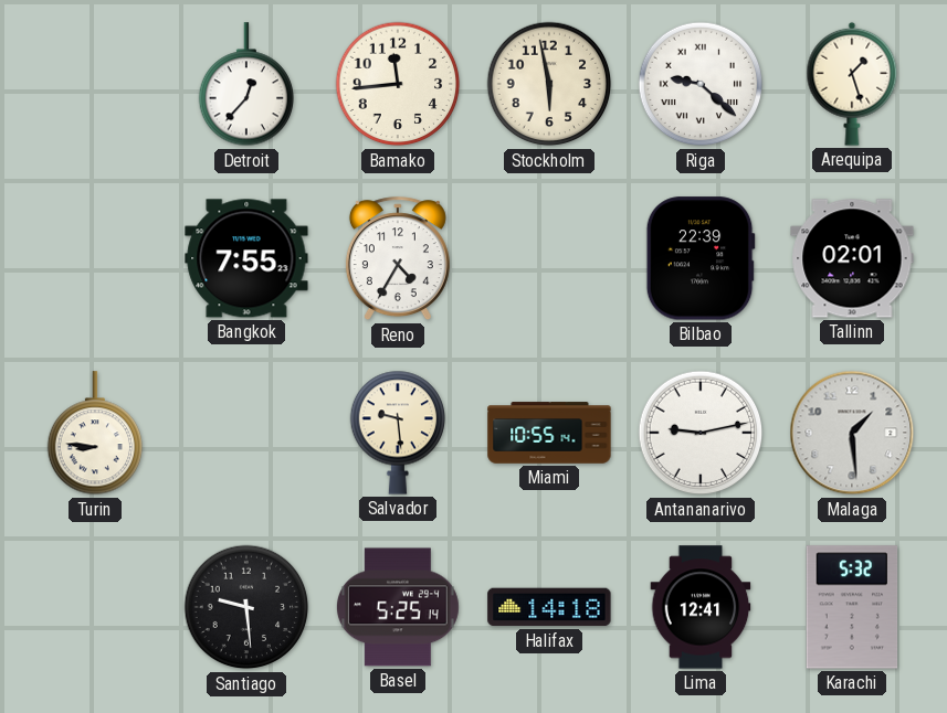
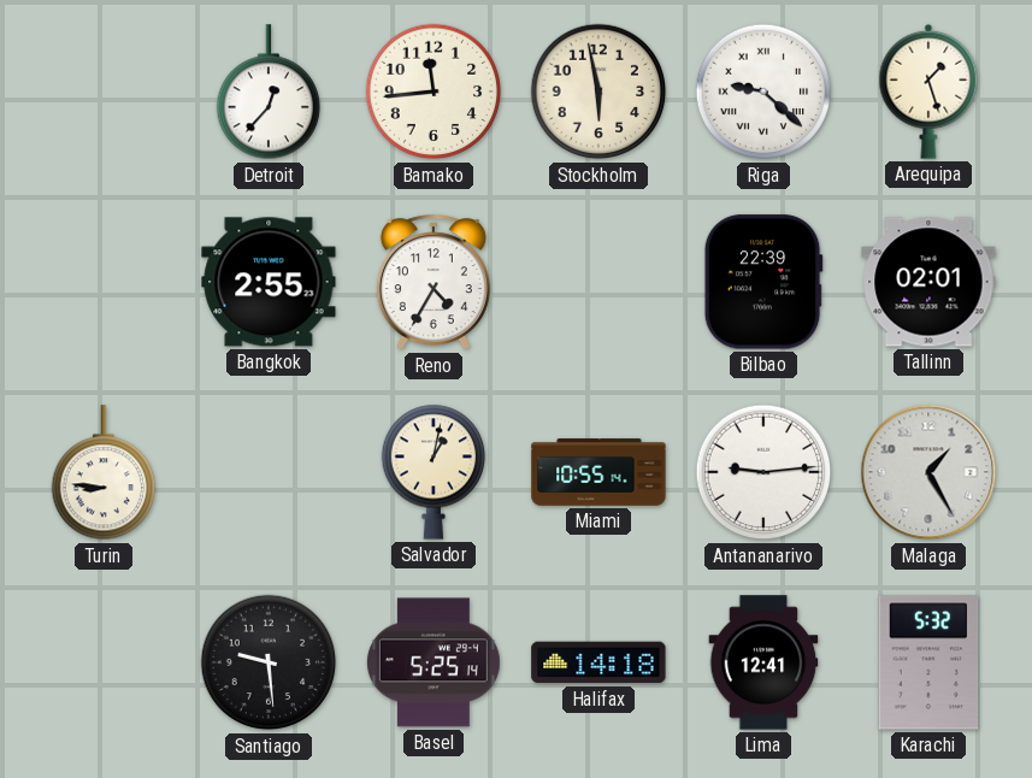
Bangkok: 7:55 -> 2:55
Salvador: 9:29 -> 1:02
Antananarivo: 9:13 -> 9:14
Malaga: 1:29 -> 1:25
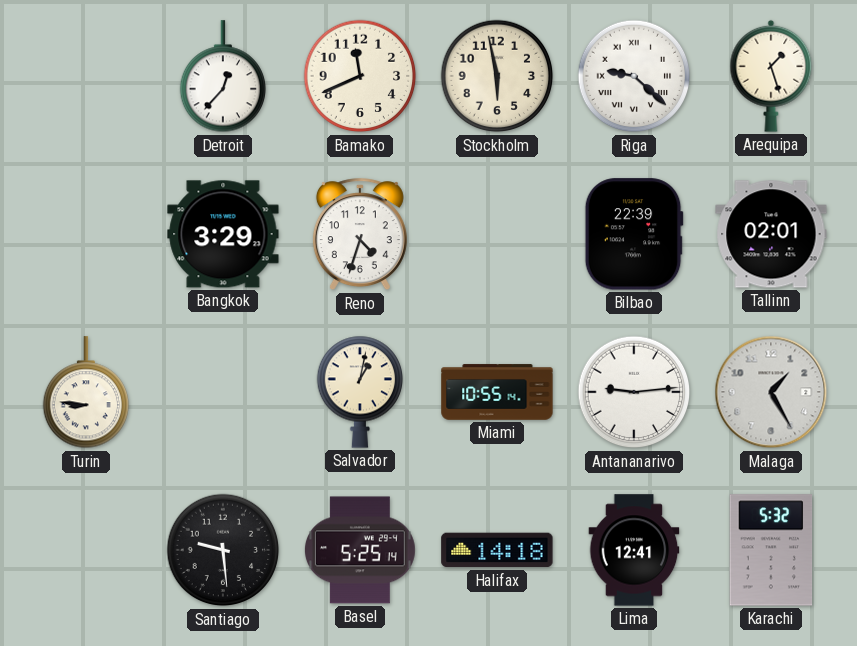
Bamako: 11:44 -> 11:41
Bangkok: 2:55 -> 3:29
Reno: 4:35 -> 4:33
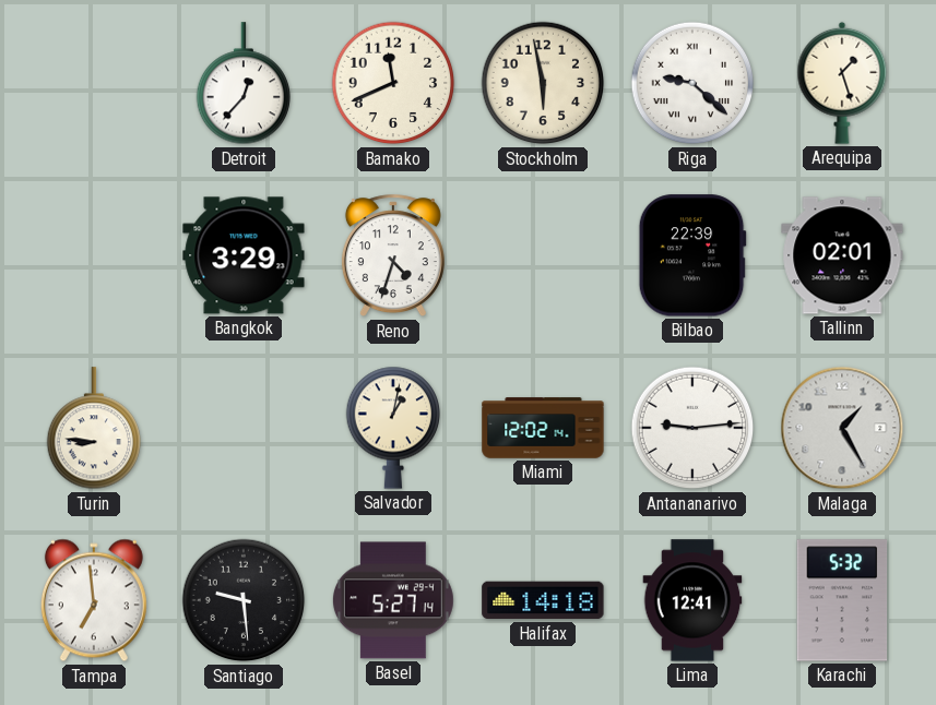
Miami: 10:55 -> 12:02
Tampa: none -> 6:59
Basel: 5:25 -> 5:27
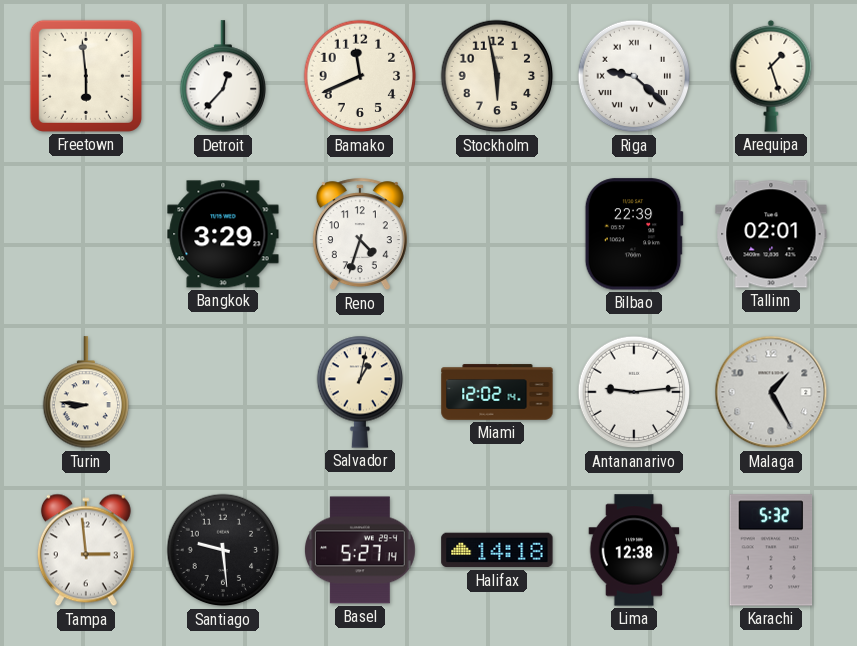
Freetown: none -> 5:59
Tampa: 6:59 -> 2:59
Lima: 12:41 -> 12:38
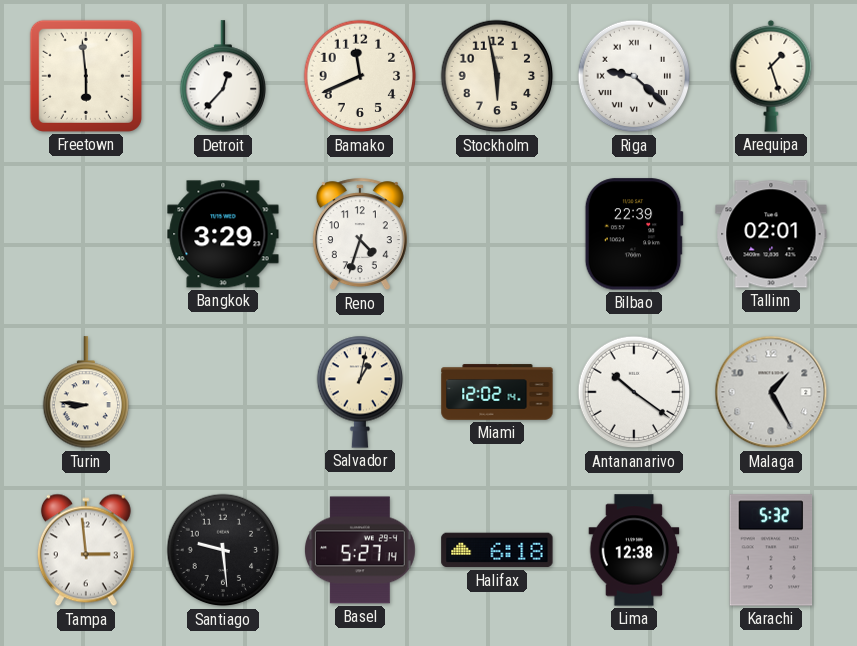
Antananarivo: 9:14 -> 10:21
Halifax: 14:18 -> 6:18
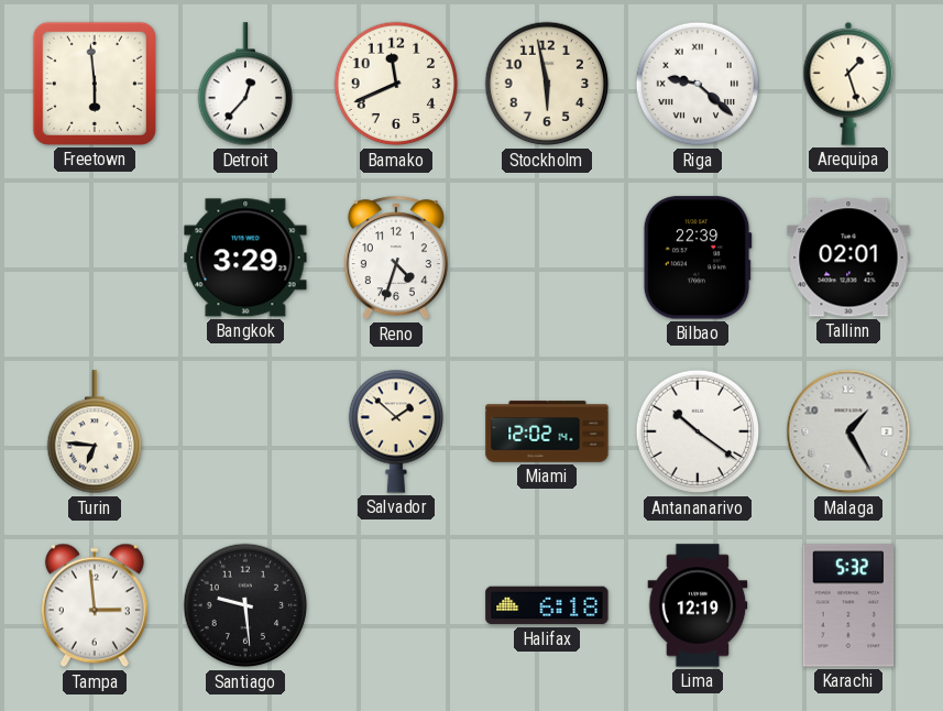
Turin: 8:46 -> 6:46
Salvador: 1:02 -> 1:52
Basel: 5:27 -> none
Lima: 12:38 -> 12:19
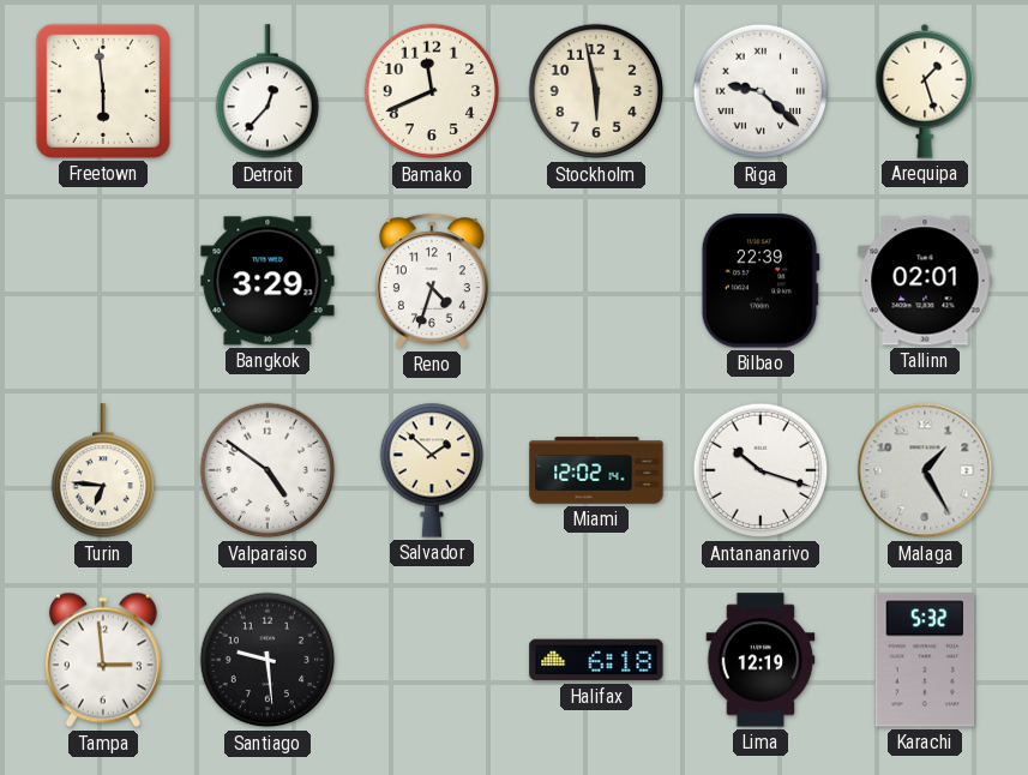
Valparaiso: none -> 4:51
Antananarivo: 10:21 -> 10:18
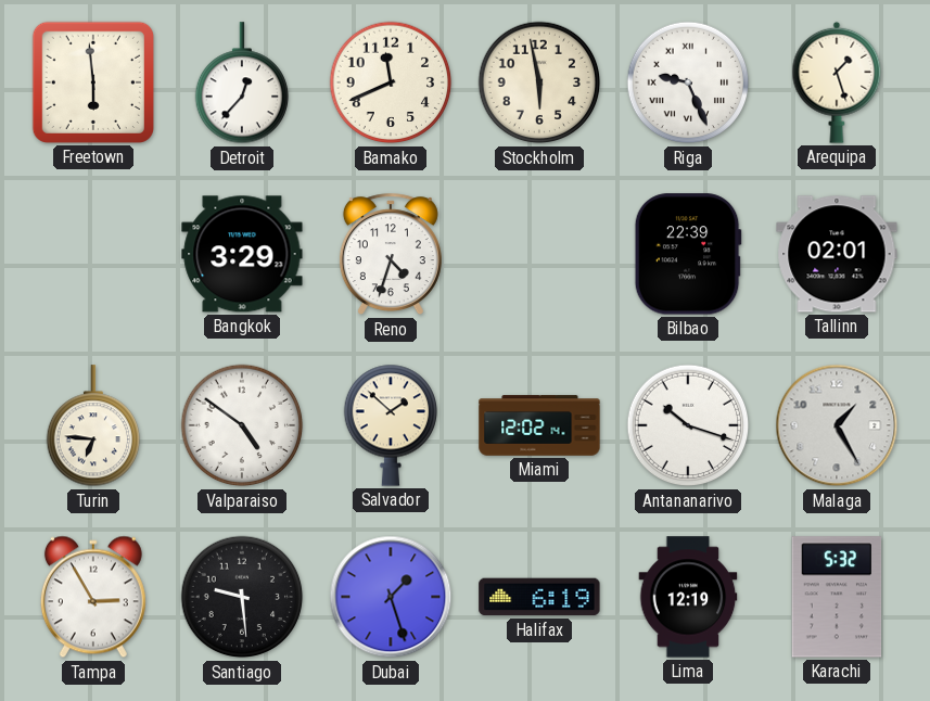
Riga: 9:22 -> 9:26
Tampa: 2:59 -> 2:55
Dubai: none -> 1:27
Halifax: 6:18 -> 6:19
